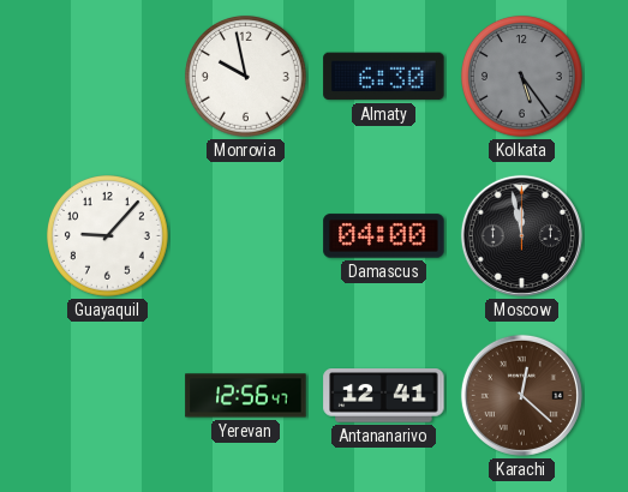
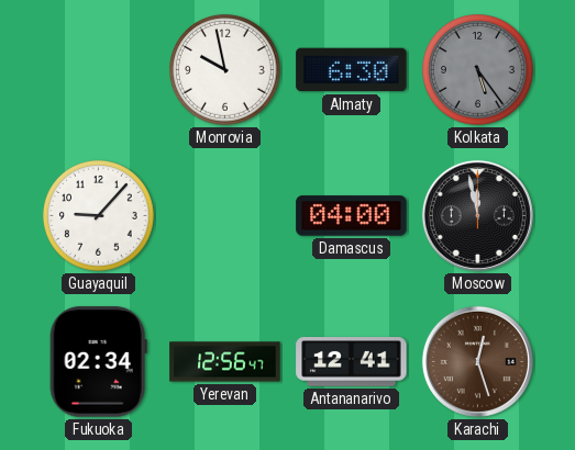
Fukuoka: none -> 02:34
Karachi: 12:22 -> 12:27
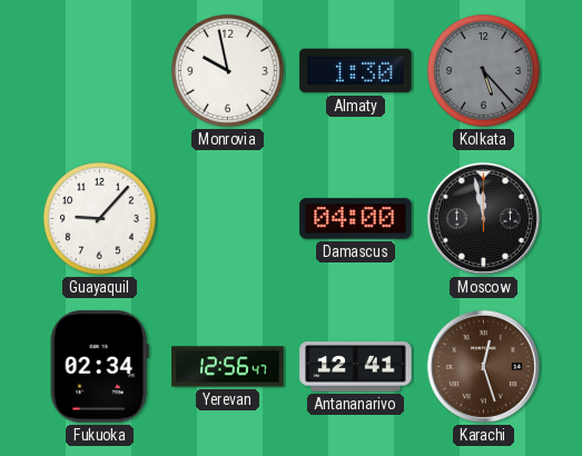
Almaty: 6:30 -> 1:30
Kolkata: 5:24 -> 5:23
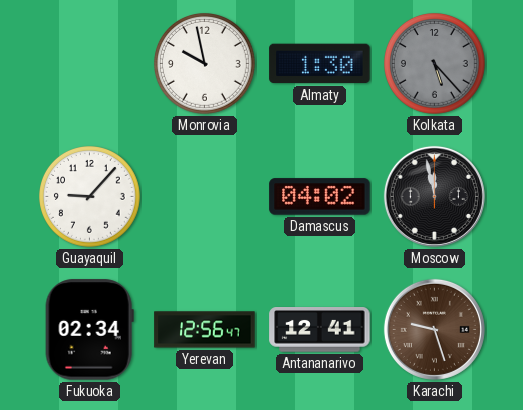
Damascus: 04:00 -> 04:02
Karachi: 12:27 -> 9:27
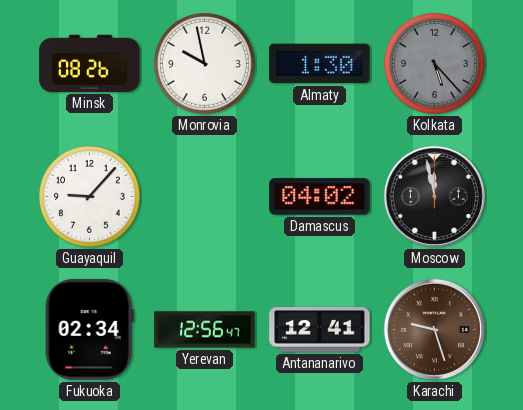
Minsk: none -> 08:26
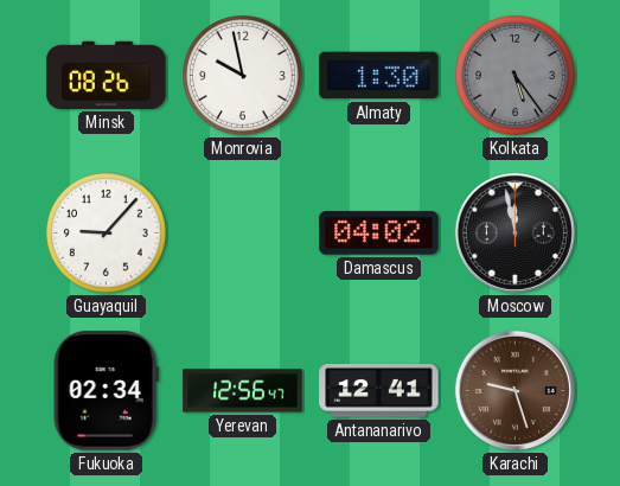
Kolkata: 5:23 -> 5:24
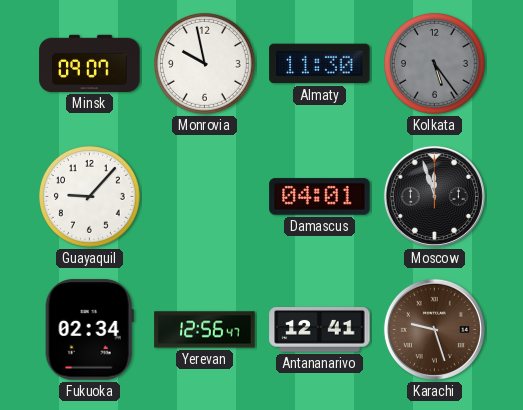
Minsk: 08:26 -> 09:07
Almaty: 1:30 -> 11:30
Damascus: 04:02 -> 04:01
Moscow: 11:58 -> 11:57
